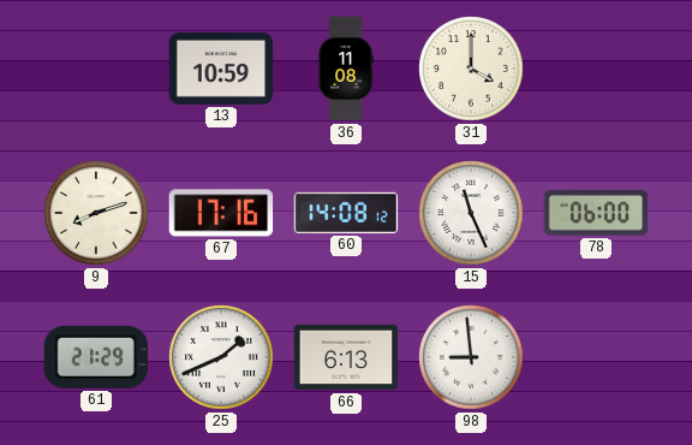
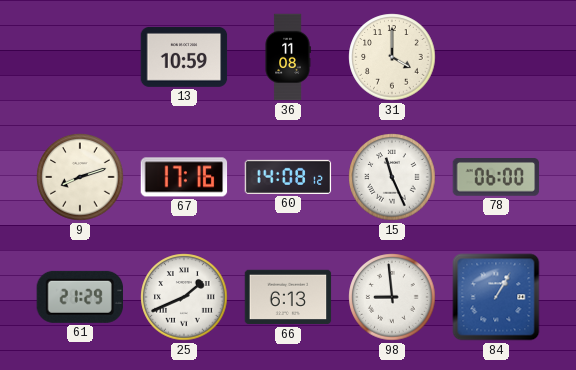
84: none -> 1:05
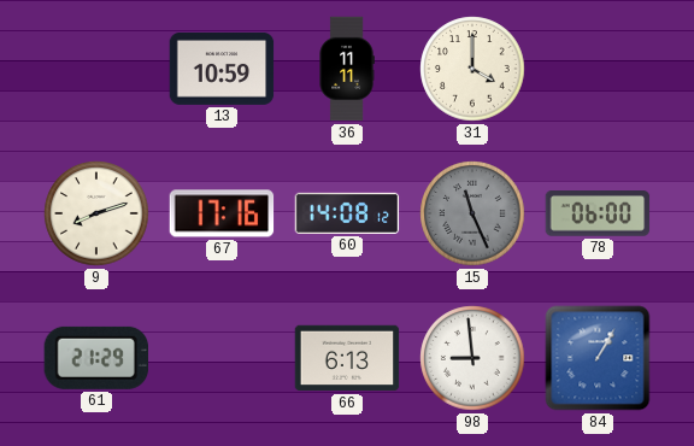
36: 11:08 -> 11:11
15 dial: white -> grey
25: 1:41 -> none
